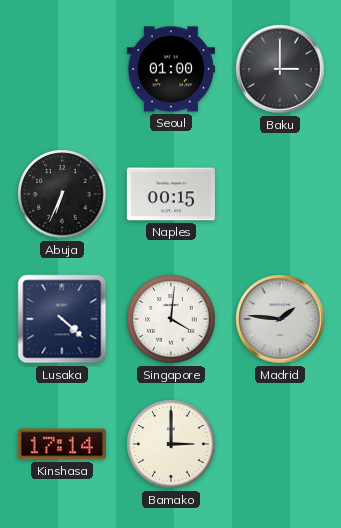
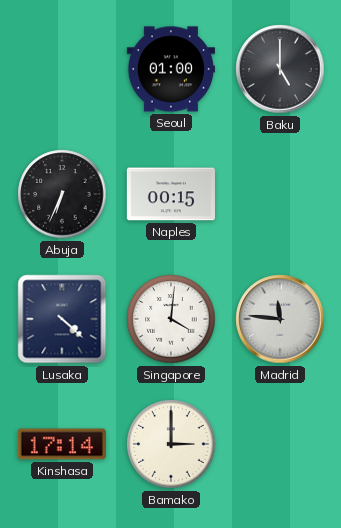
Baku: 3:00 -> 5:00
Madrid: 1:46 -> 11:46
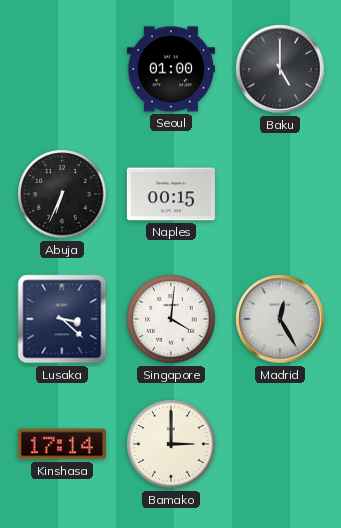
Lusaka: 4:22 -> 3:22
Madrid: 11:46 -> 12:25
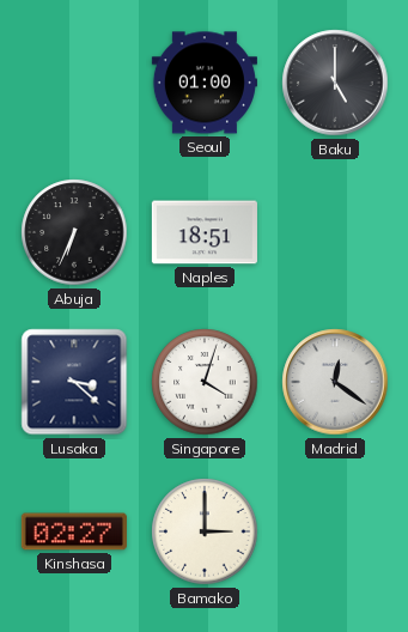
Naples: 00:15 -> 18:51
Singapore: 4:01 -> 4:03
Madrid: 12:25 -> 12:21
Kinshasa: 17:14 -> 02:27
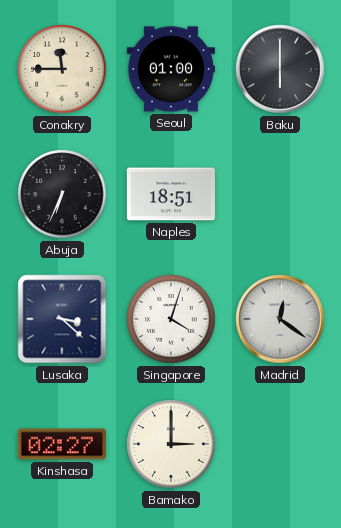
Conakry: none -> 11:45
Baku: 5:00 -> 6:00
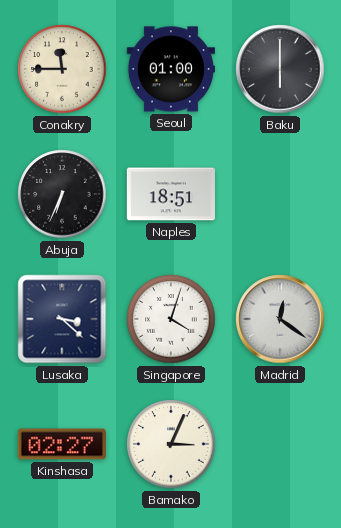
Bamako: 3:00 -> 3:04
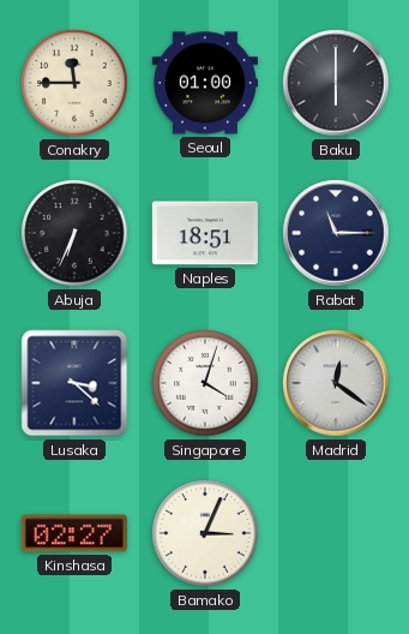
Rabat: none -> 11:15
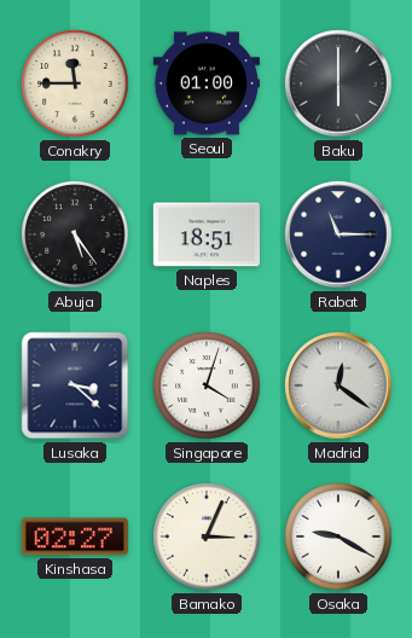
Abuja: 6:34 -> 5:24
Osaka: none -> 9:20
